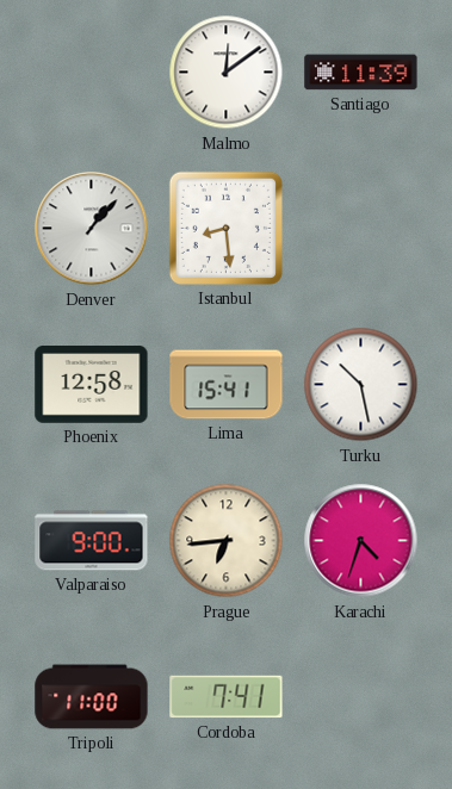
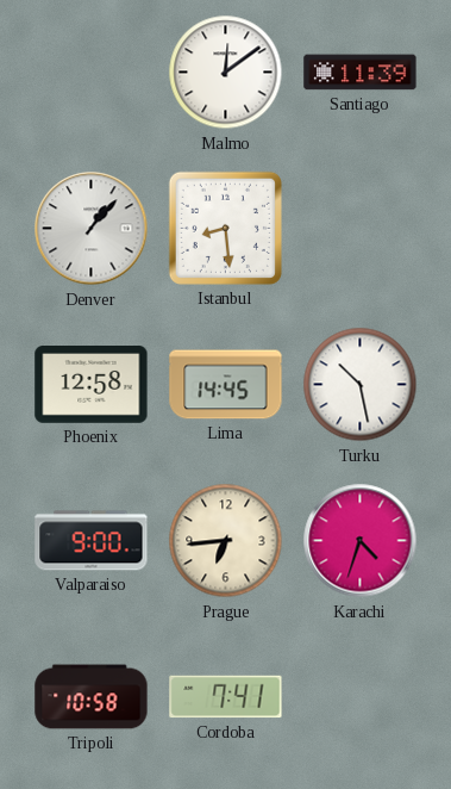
Lima: 15:41 -> 14:45
Tripoli: 11:00 -> 10:58
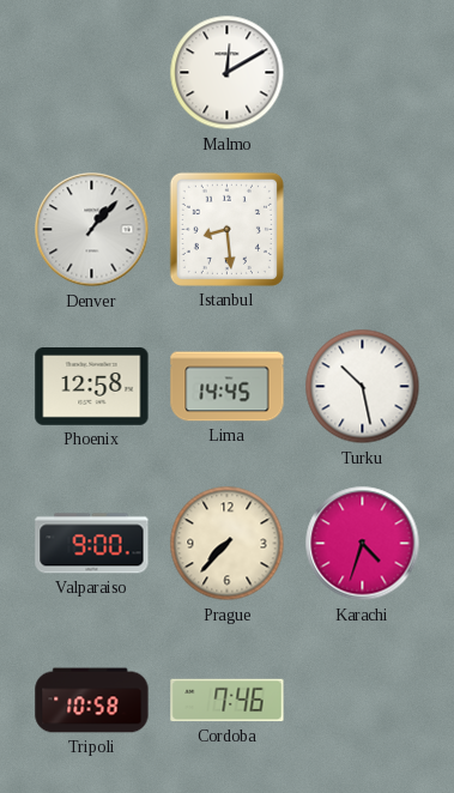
Malmo: 12:09 -> 12:10
Santiago: 11:39 -> none
Prague: 6:44 -> 7:37
Cordoba: 7:41 -> 7:46
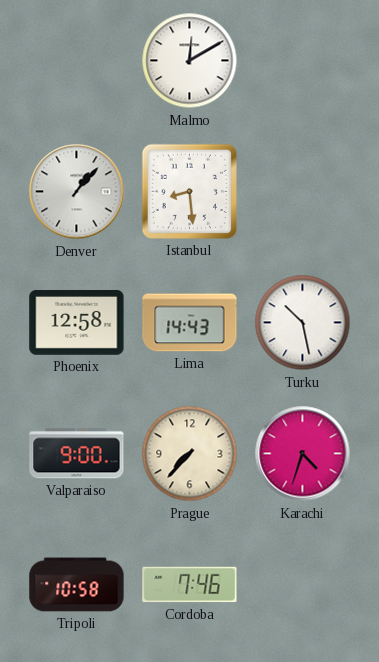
Lima: 14:45 -> 14:43
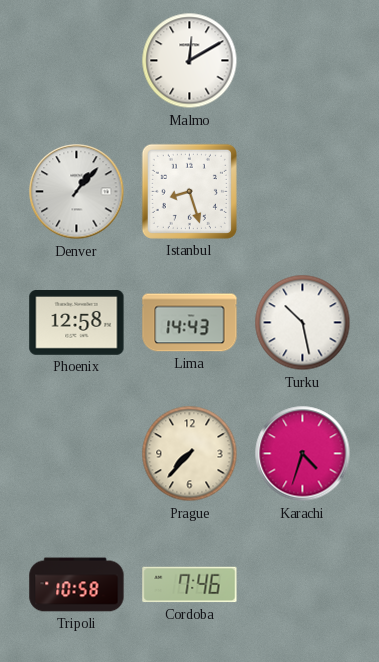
Istanbul: 8:29 -> 8:27
Valparaiso: 9:00 -> none
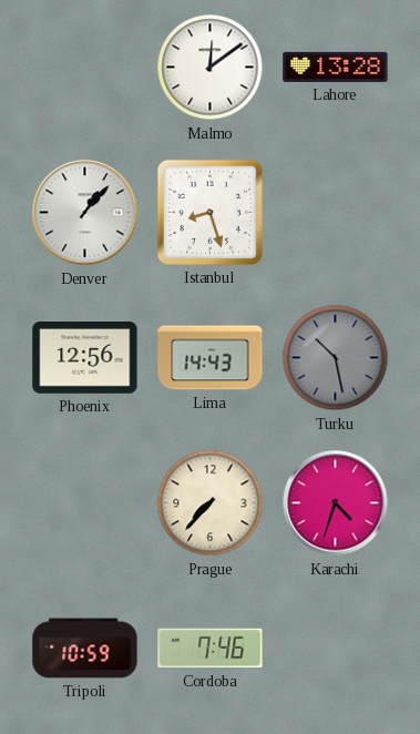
Malmo: 12:10 -> 12:09
Lahore: none -> 13:28
Phoenix: 12:58 -> 12:56
Turku dial: white -> grey
Tripoli: 10:58 -> 10:59
